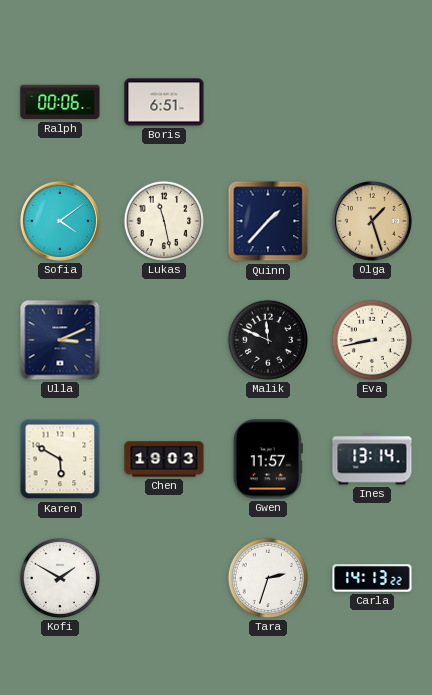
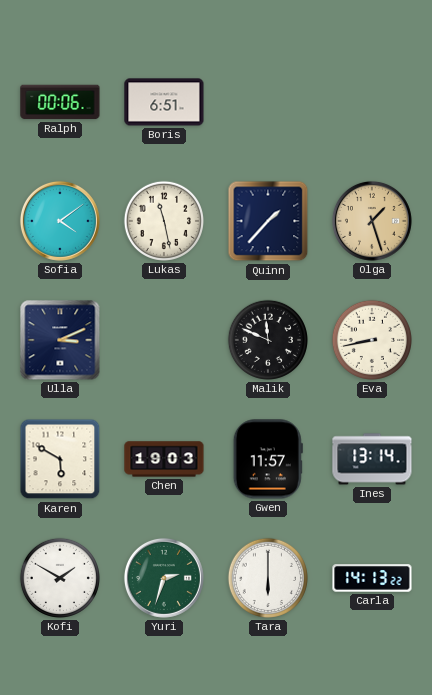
Yuri: none -> 2:33
Tara: 2:33 -> 6:00
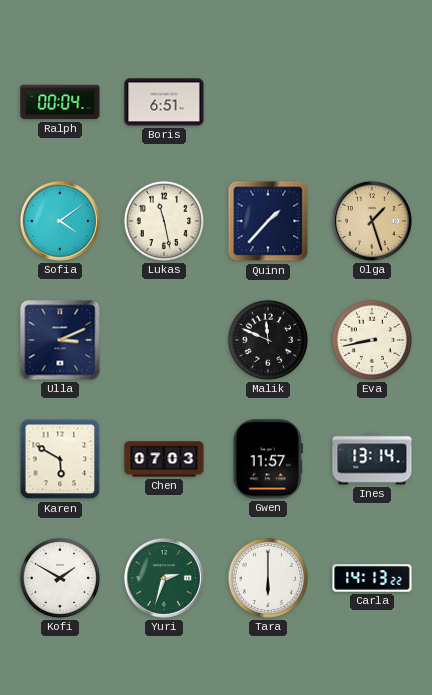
Ralph: 00:06 -> 00:04
Chen: 19:03 -> 07:03
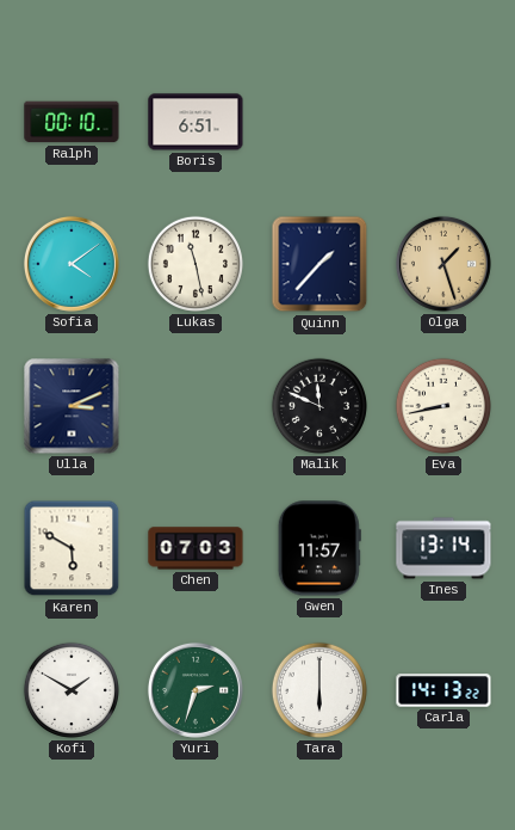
Ralph: 00:04 -> 00:10
